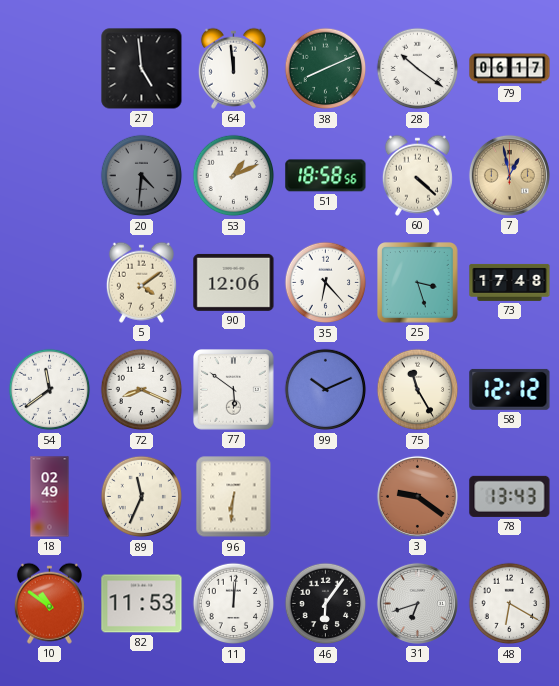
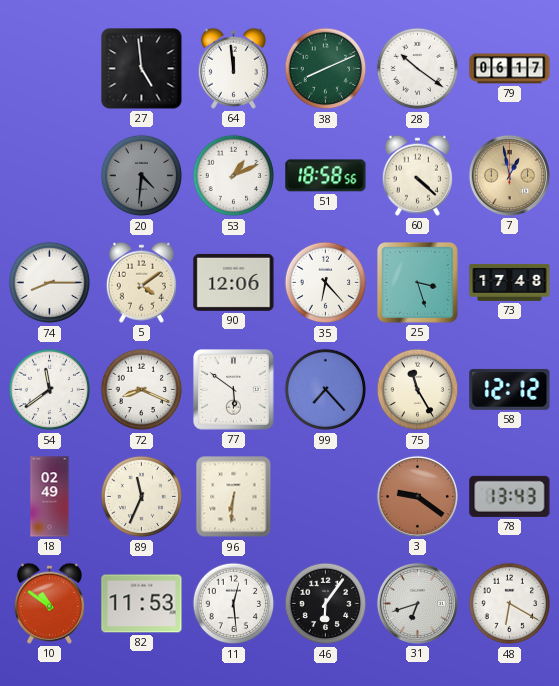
74: none -> 8:15
99: 10:11 -> 7:23
11: 12:01 -> 12:29
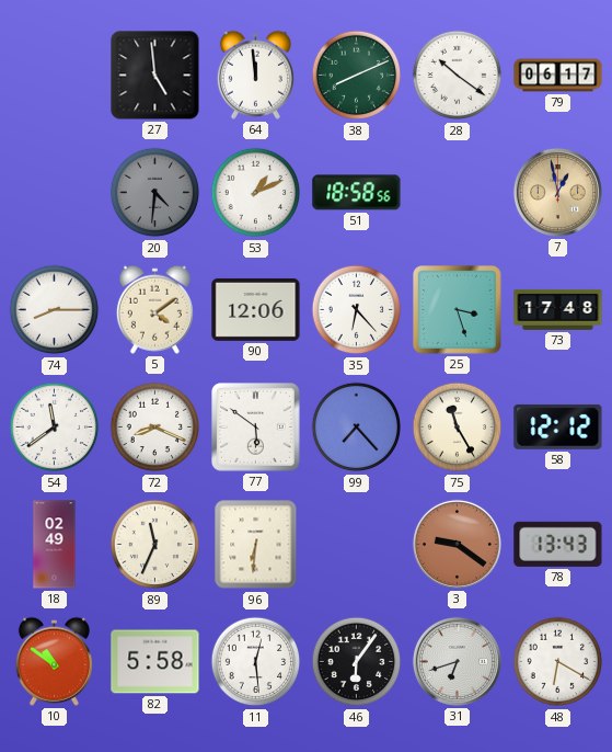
60: 4:22 -> none
82: 11:53 -> 5:58
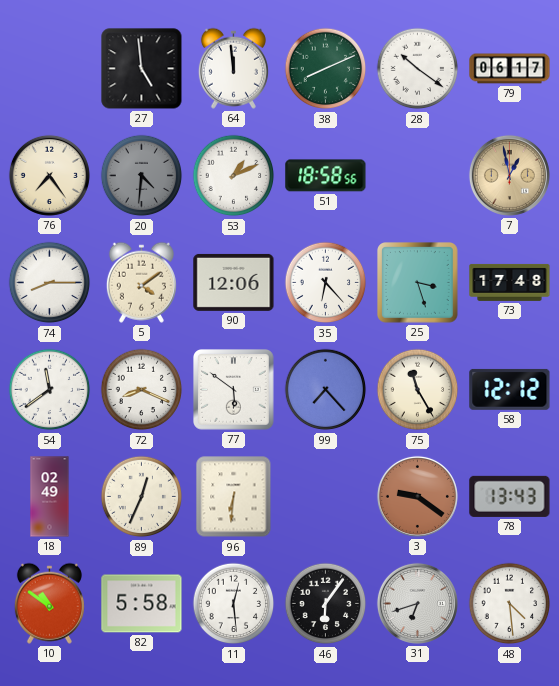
76: none -> 7:24
89: 11:34 -> 12:34
48: 6:20 -> 4:29
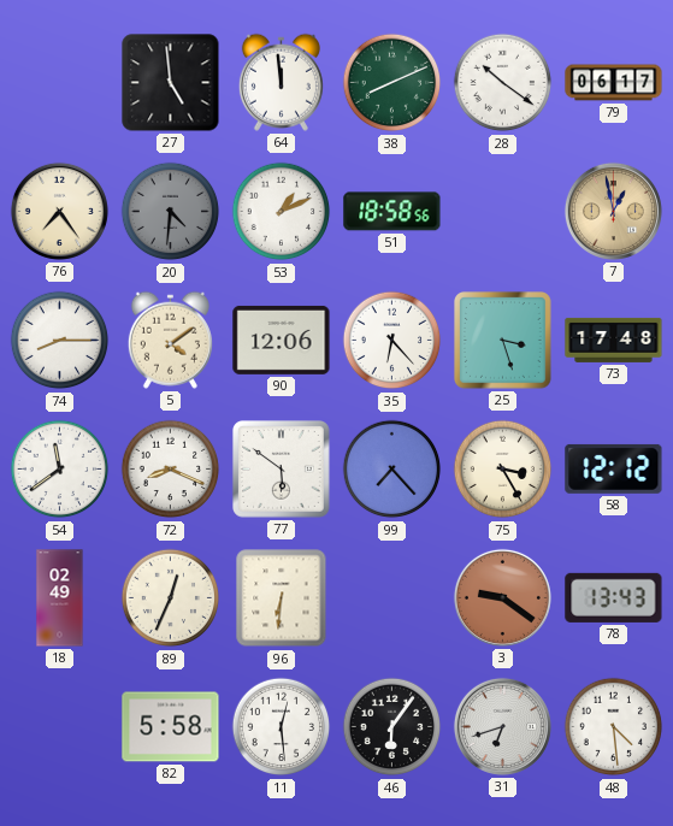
75: 11:25 -> 3:25
10: 10:51 -> none
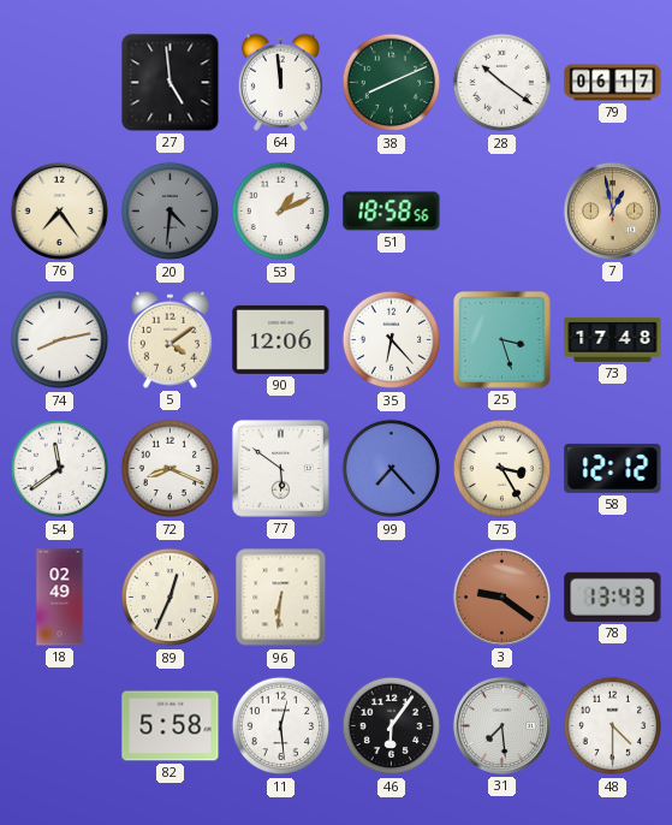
74: 8:15 -> 8:13
31: 6:42 -> 7:29
48: 4:29 -> 4:30
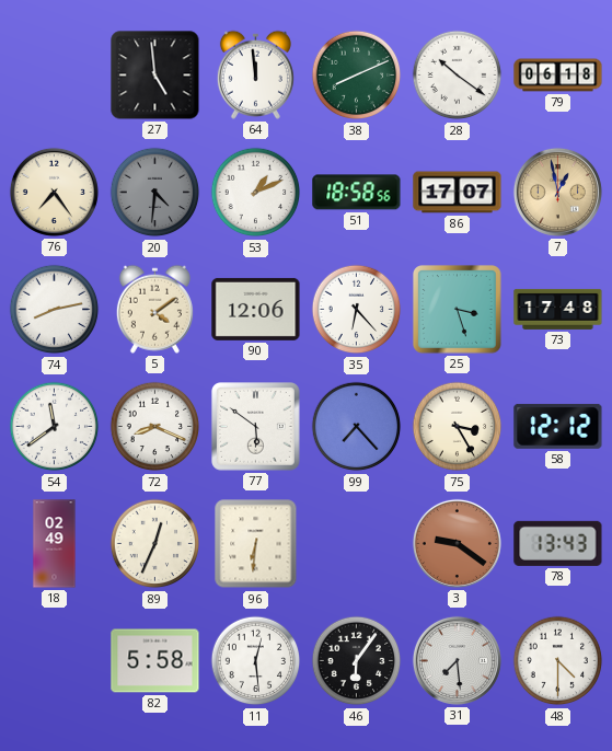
79: 06:17 -> 06:18
86: none -> 17:07
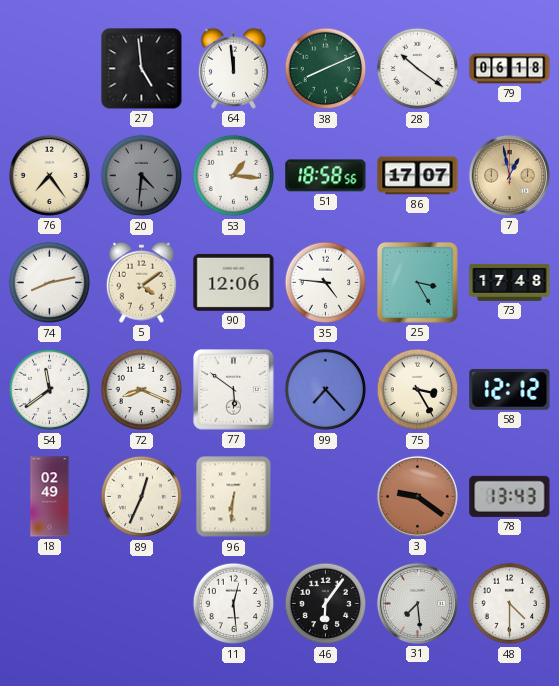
53: 1:11 -> 1:16
35: 6:23 -> 4:46
25: 3:27 -> 3:25
82: 5:58 -> none
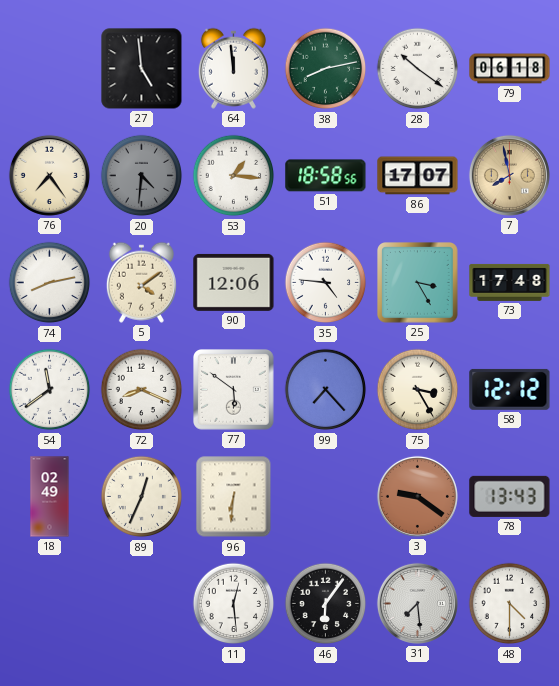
38: 8:11 -> 8:13
7: 12:58 -> 7:58
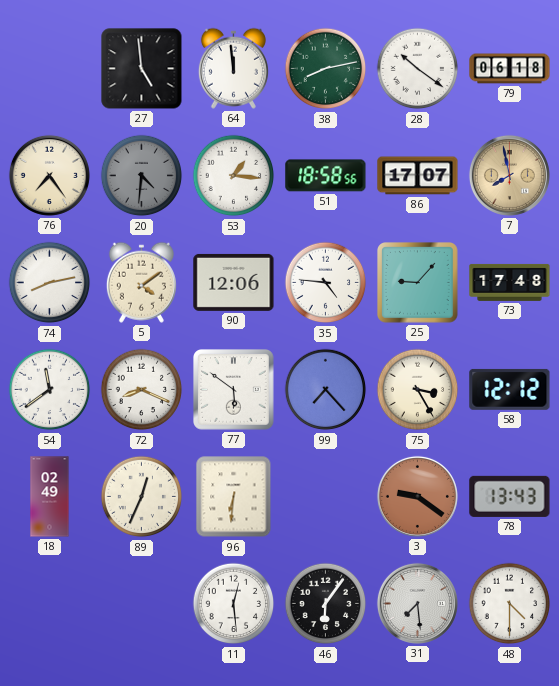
25: 3:25 -> 9:07
